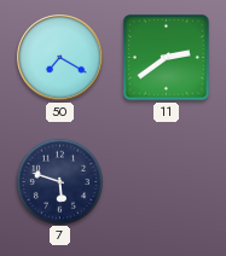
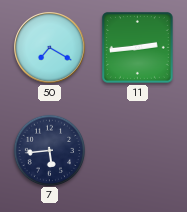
11: 2:39 -> 2:44
7: 5:48 -> 5:44
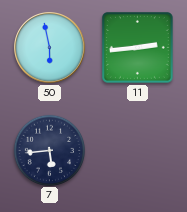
50: 7:20 -> 5:58
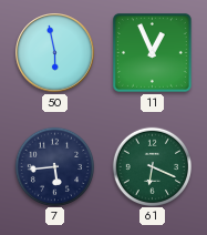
11: 2:44 -> 12:56
61: none -> 6:19
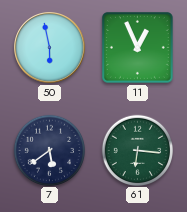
7: 5:44 -> 5:39
61: 6:19 -> 6:16
